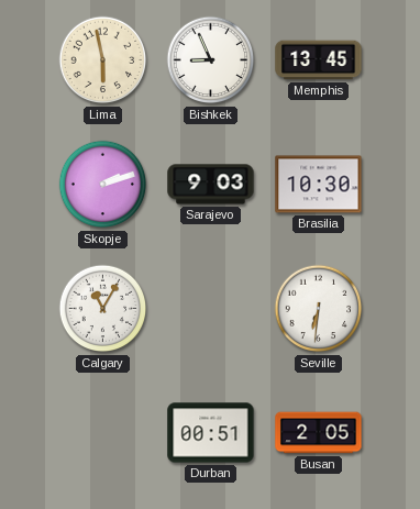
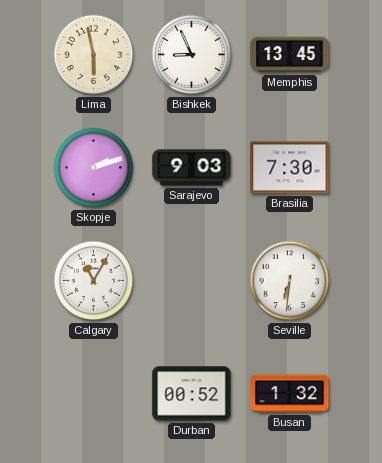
Brasilia: 10:30 -> 7:30
Durban: 00:51 -> 00:52
Busan: 2:05 -> 1:32
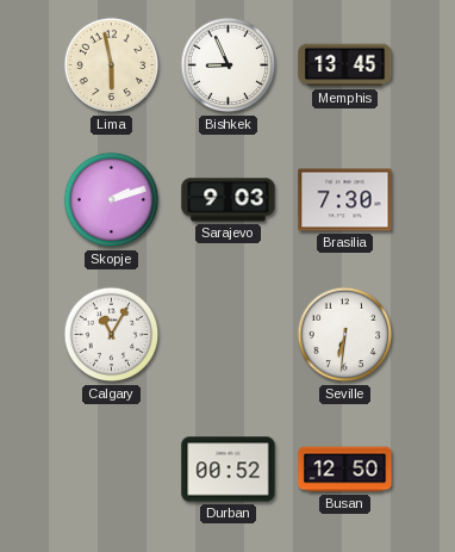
Busan: 1:32 -> 12:50
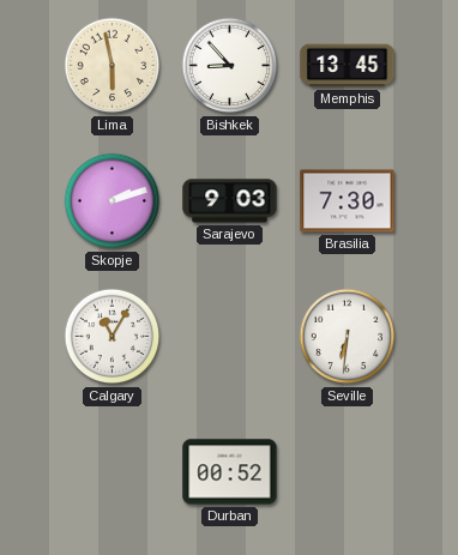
Bishkek: 8:56 -> 8:53
Busan: 12:50 -> none
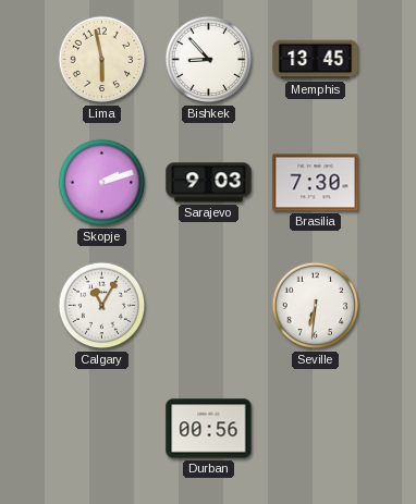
Durban: 00:52 -> 00:56
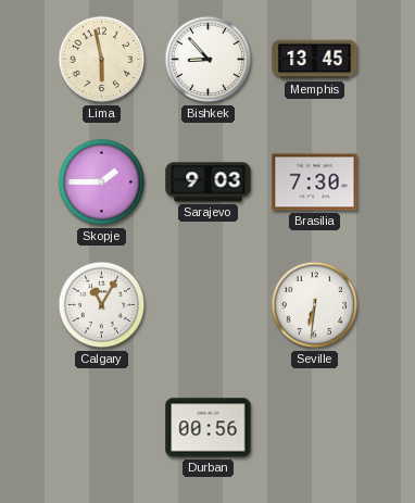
Skopje: 2:12 -> 1:45
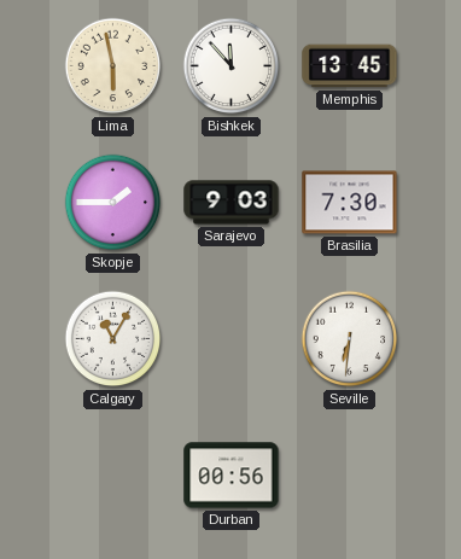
Bishkek: 8:53 -> 11:53
